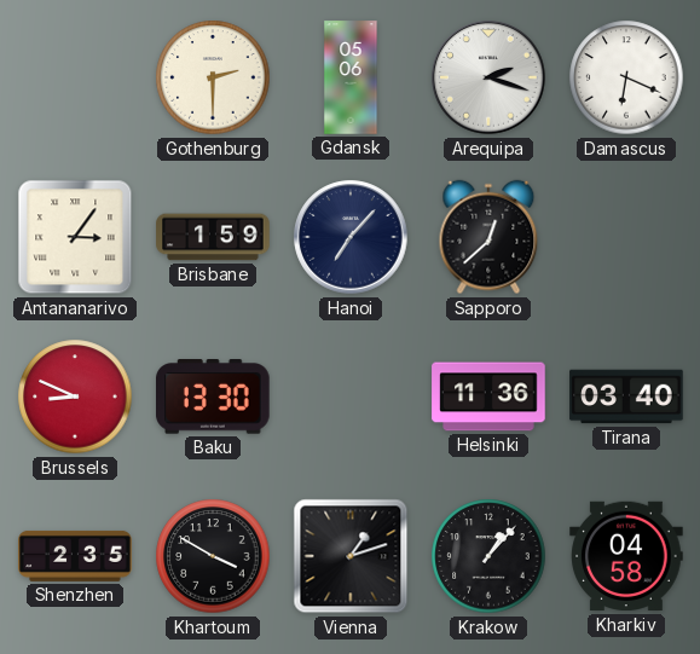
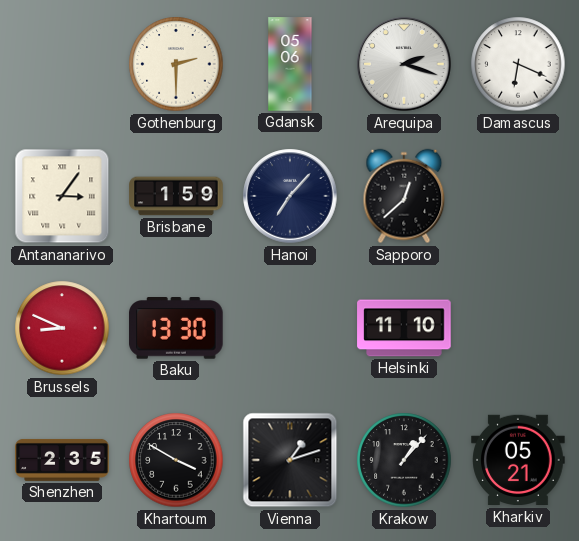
Helsinki: 11:36 -> 11:10
Tirana: 03:40 -> none
Kharkiv: 04:58 -> 05:21
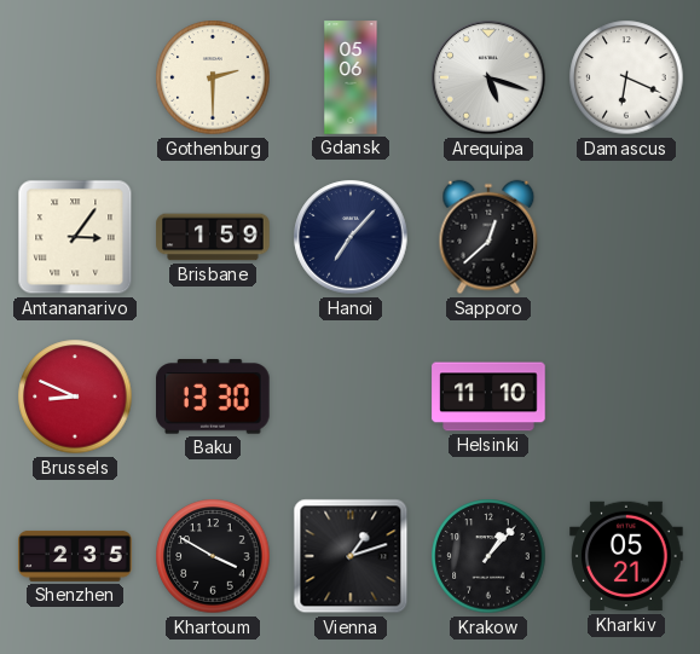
Arequipa: 2:18 -> 5:18
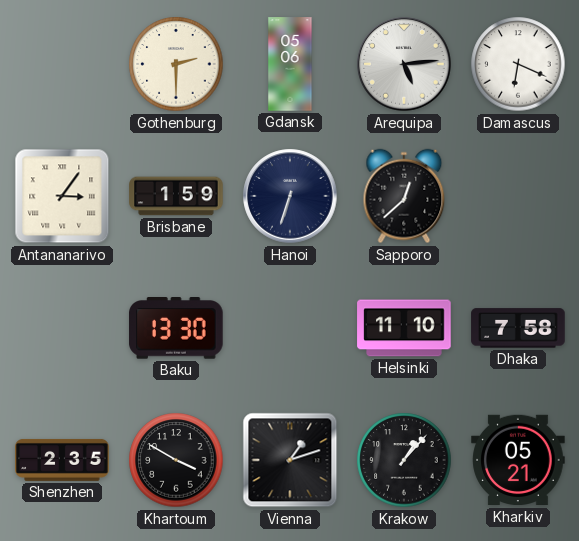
Arequipa: 5:18 -> 5:14
Hanoi: 7:07 -> 6:33
Brussels: 8:49 -> none
Dhaka: none -> 7:58
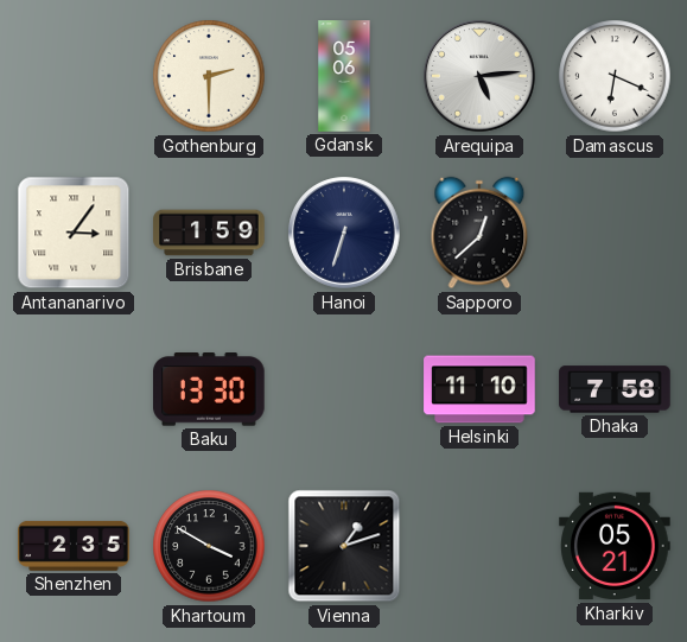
Krakow: 1:07 -> none
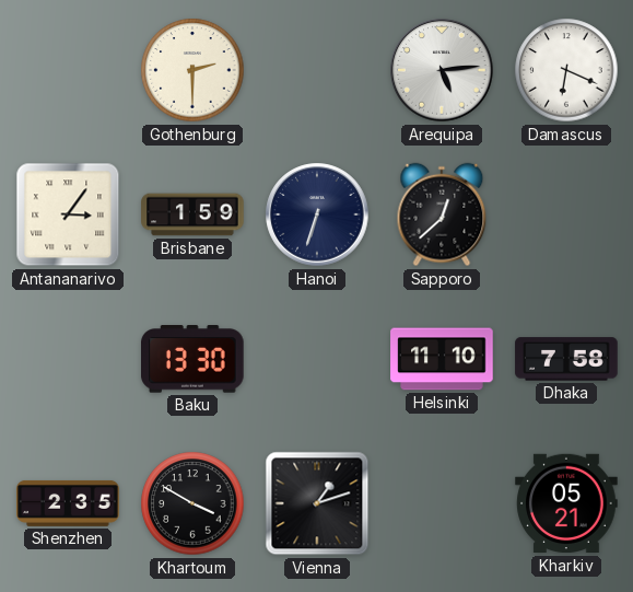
Gdansk: 05:06 -> none
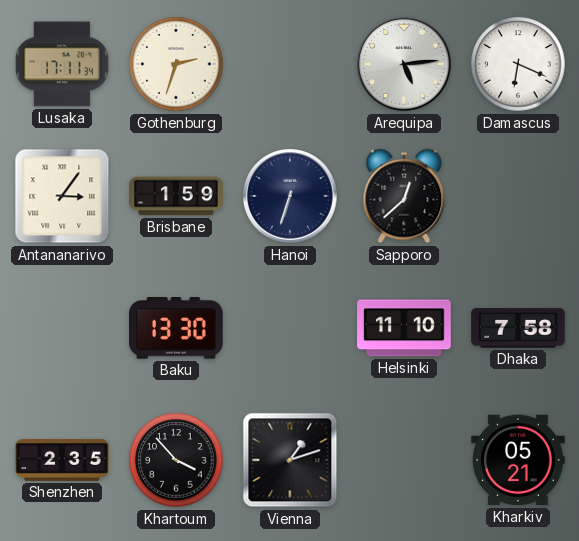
Lusaka: none -> 17:11
Gothenburg: 2:30 -> 2:33
Khartoum: 3:50 -> 3:53
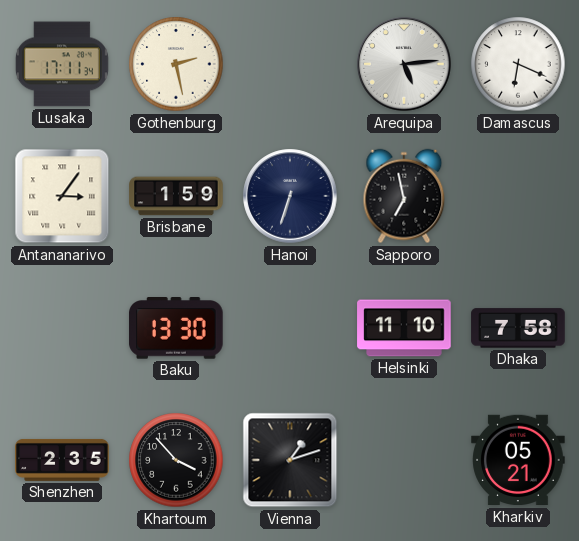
Gothenburg: 2:33 -> 2:28
Sapporo: 12:38 -> 6:58
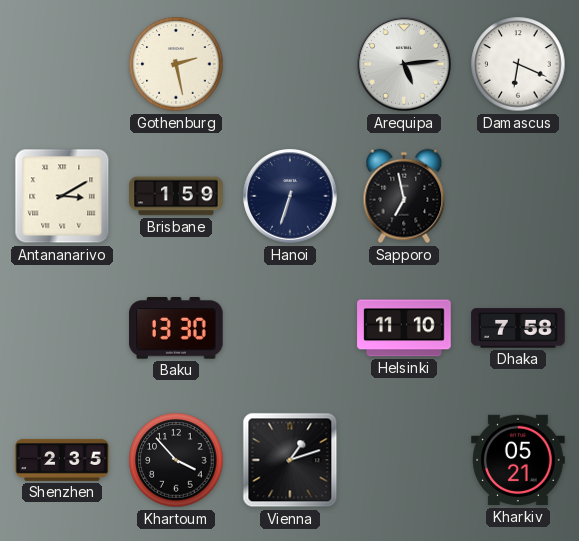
Lusaka: 17:11 -> none
Antananarivo: 3:06 -> 3:10
